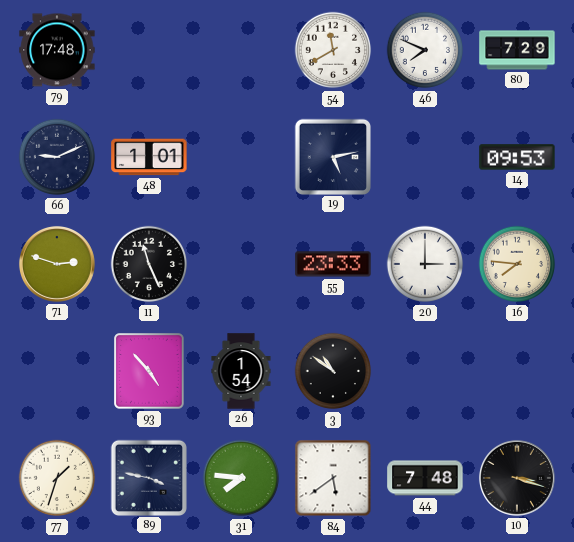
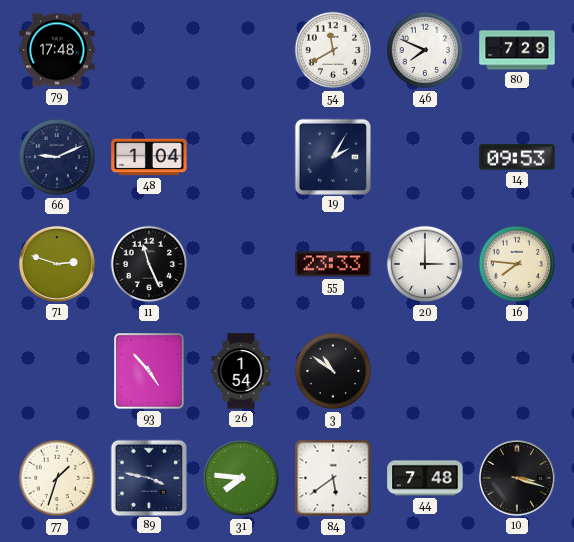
48: 1:01 -> 1:04
19: 5:13 -> 2:05
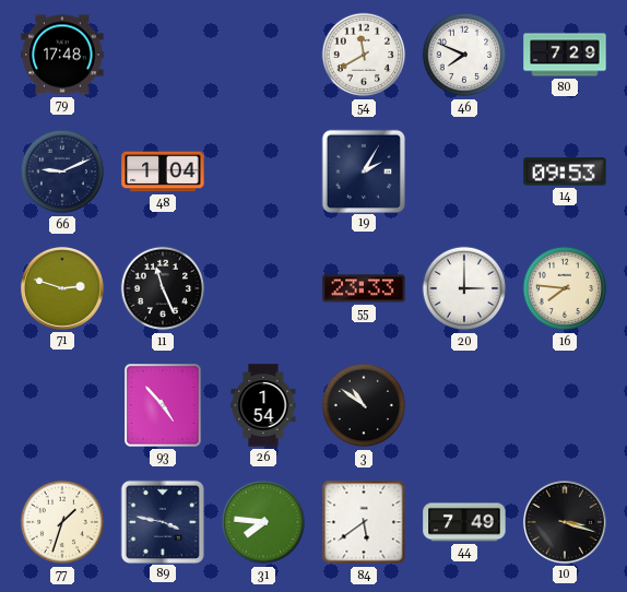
44: 7:48 -> 7:49
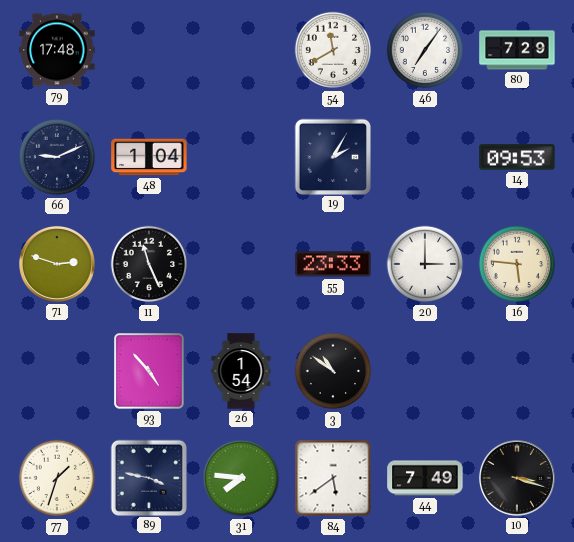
46: 7:49 -> 7:06
16: 7:46 -> 5:46
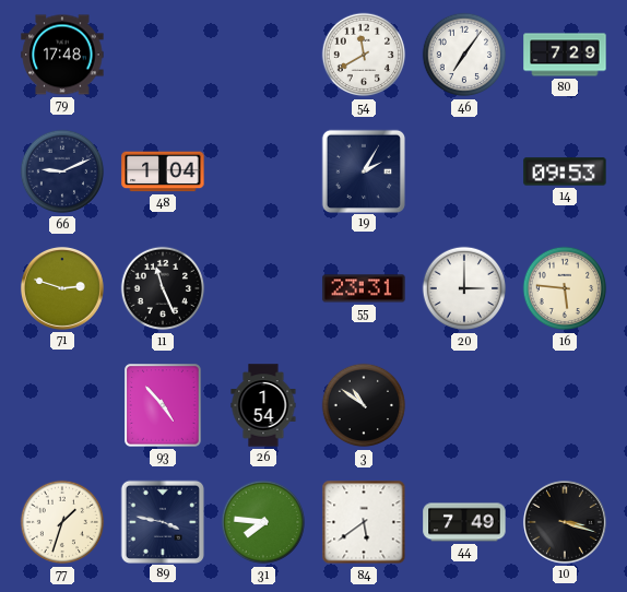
55: 23:33 -> 23:31
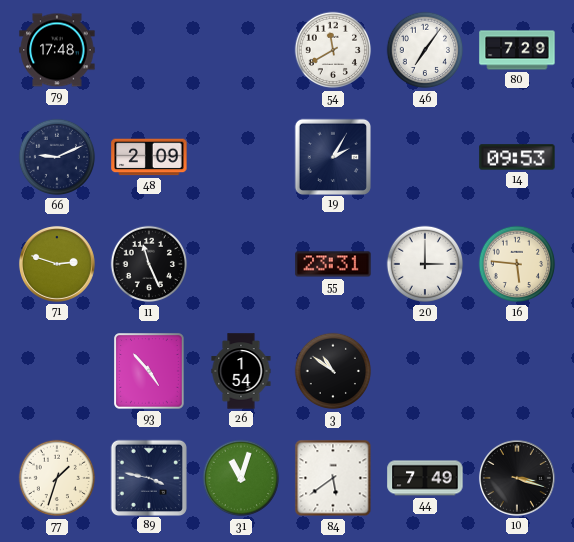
48: 1:04 -> 2:09
31: 7:46 -> 11:03
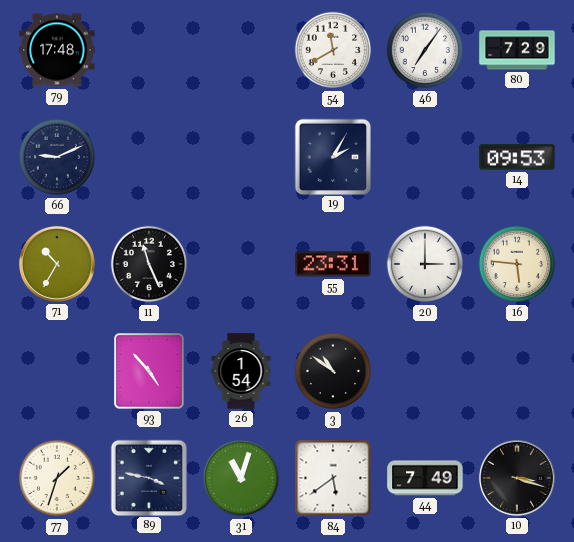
48: 2:09 -> none
71: 2:48 -> 10:35
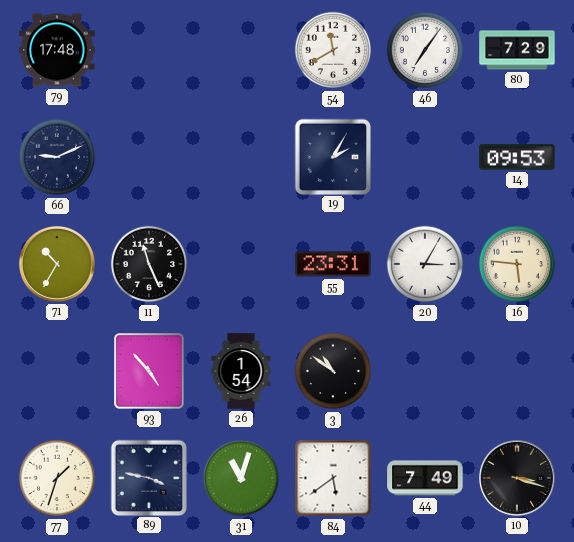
20: 3:00 -> 3:05
